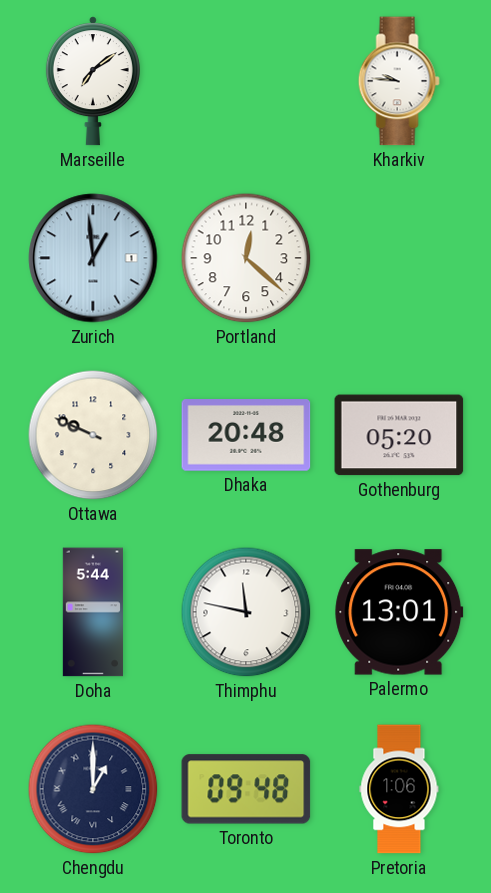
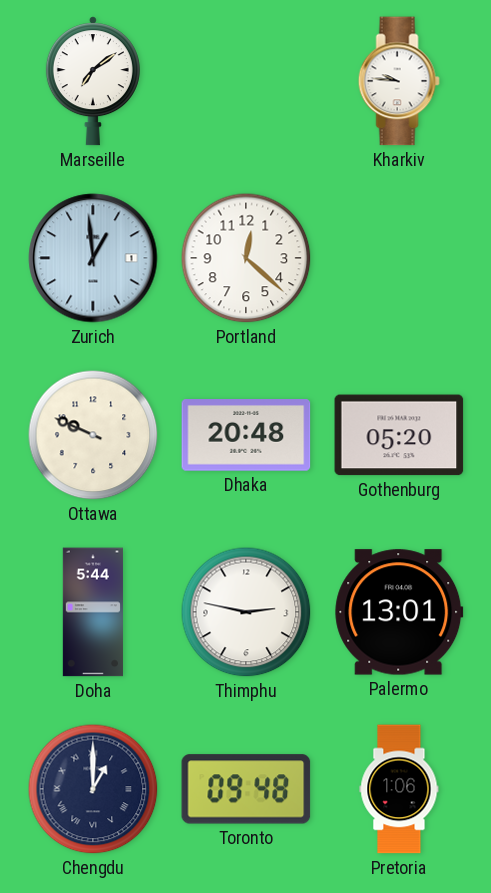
Thimphu: 11:47 -> 2:47
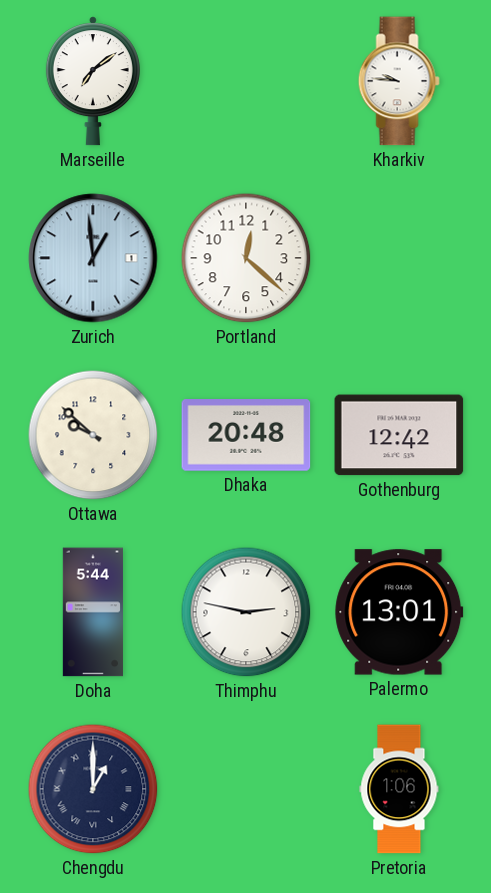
Ottawa: 9:49 -> 9:52
Gothenburg: 05:20 -> 12:42
Toronto: 09:48 -> none
